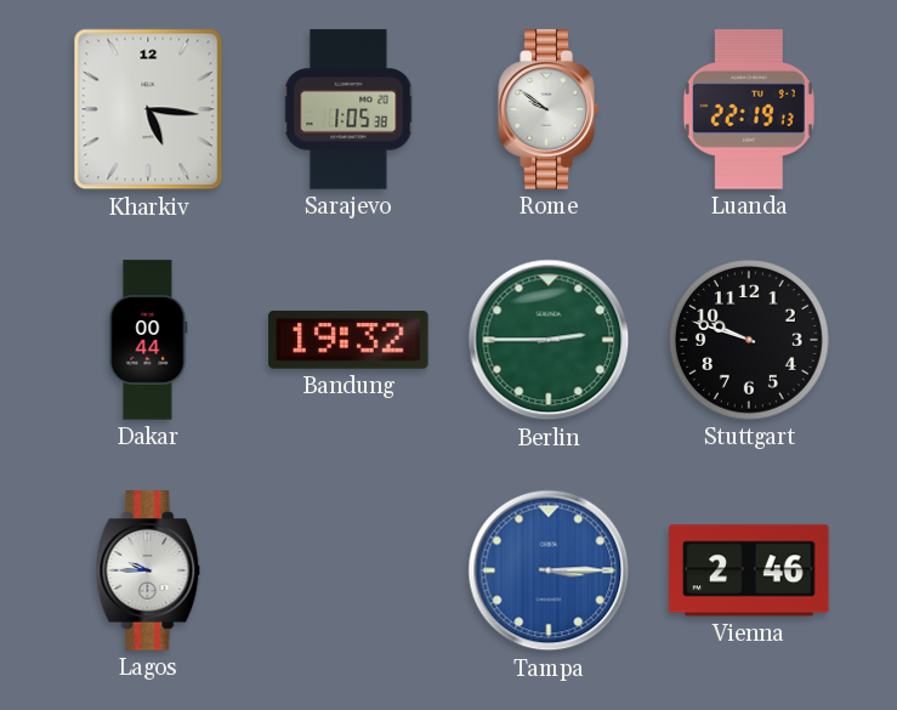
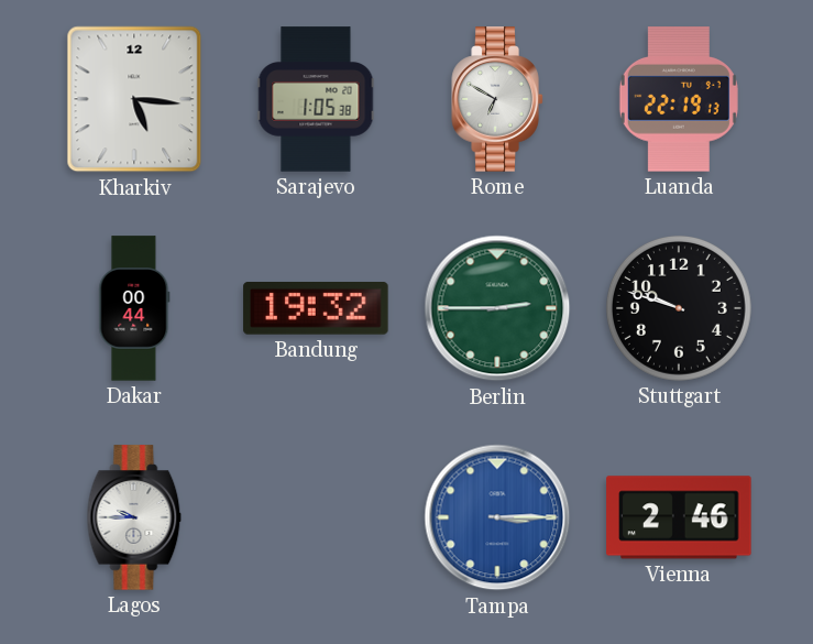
Rome: 9:51 -> 6:50
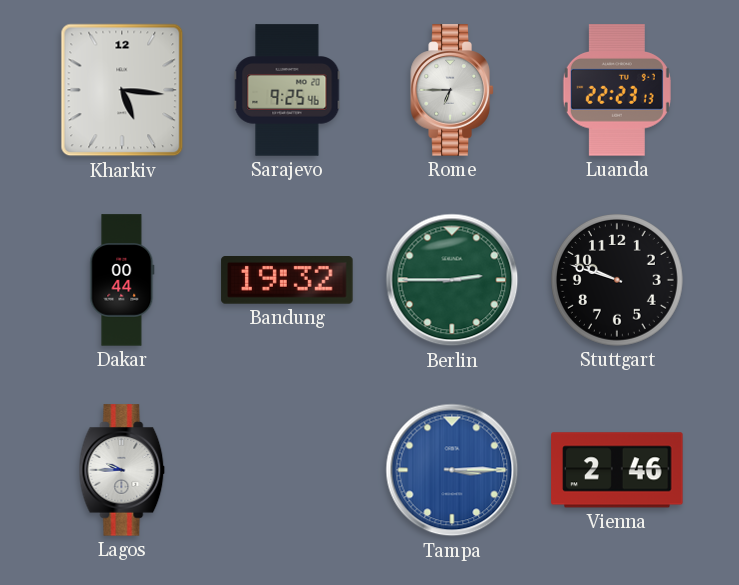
Sarajevo: 1:05 -> 9:25
Rome: 6:50 -> 6:45
Luanda: 22:19 -> 22:23
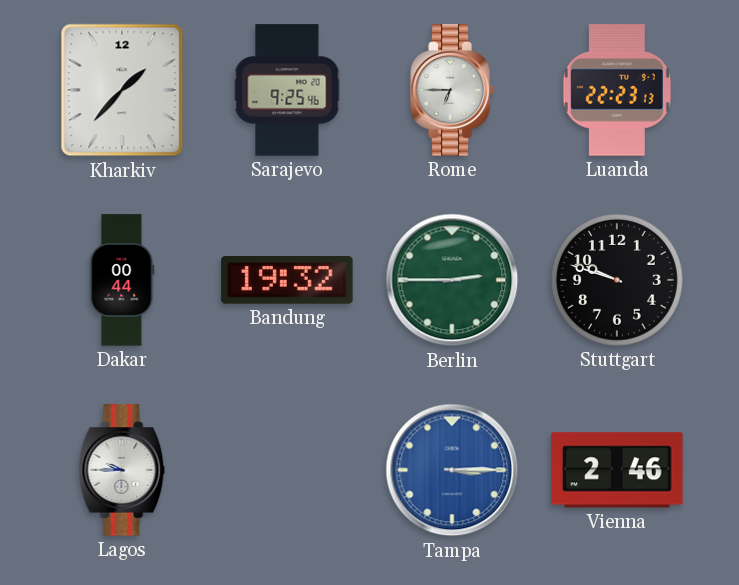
Kharkiv: 5:16 -> 1:37
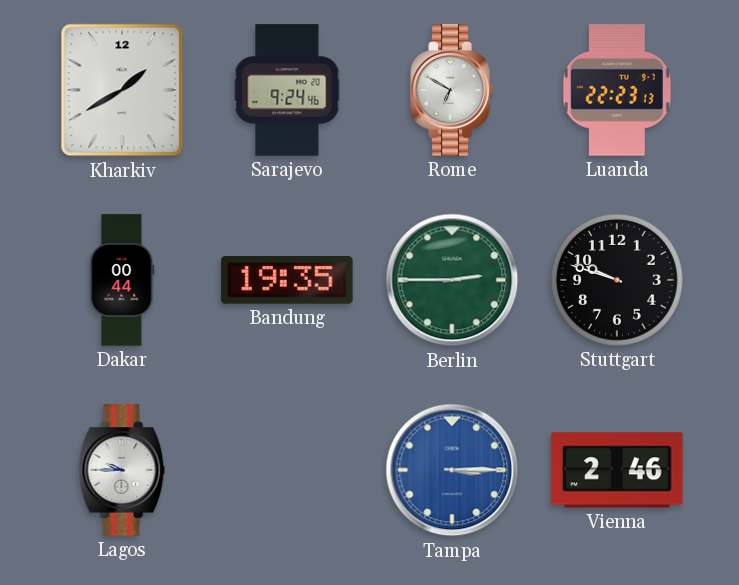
Kharkiv: 1:37 -> 1:40
Sarajevo: 9:25 -> 9:24
Rome: 6:45 -> 6:50
Bandung: 19:32 -> 19:35
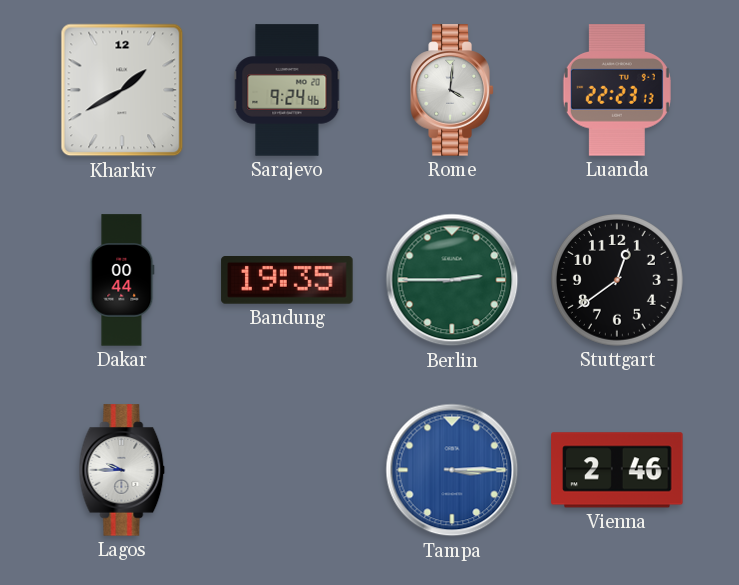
Rome: 6:50 -> 4:01
Stuttgart: 9:48 -> 12:39
